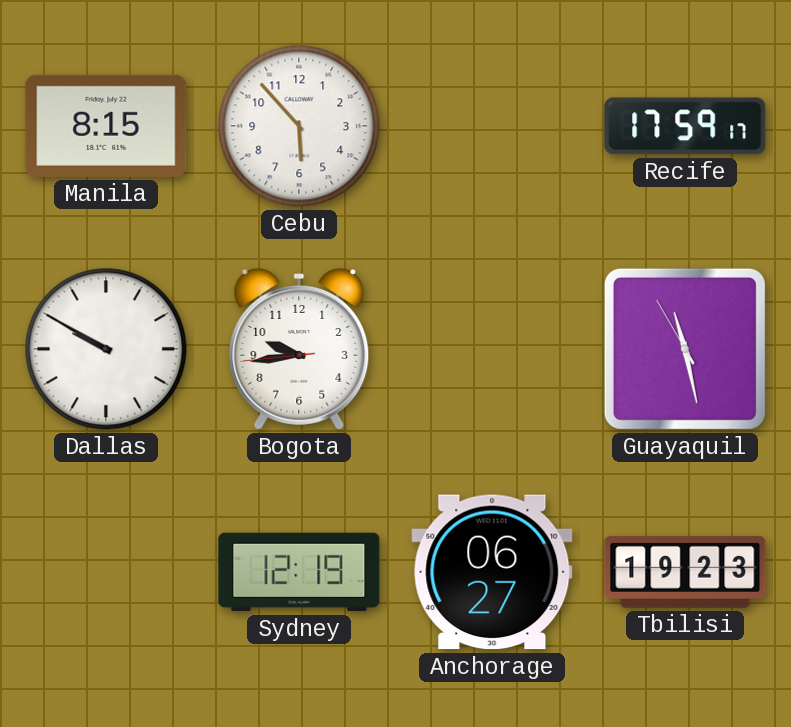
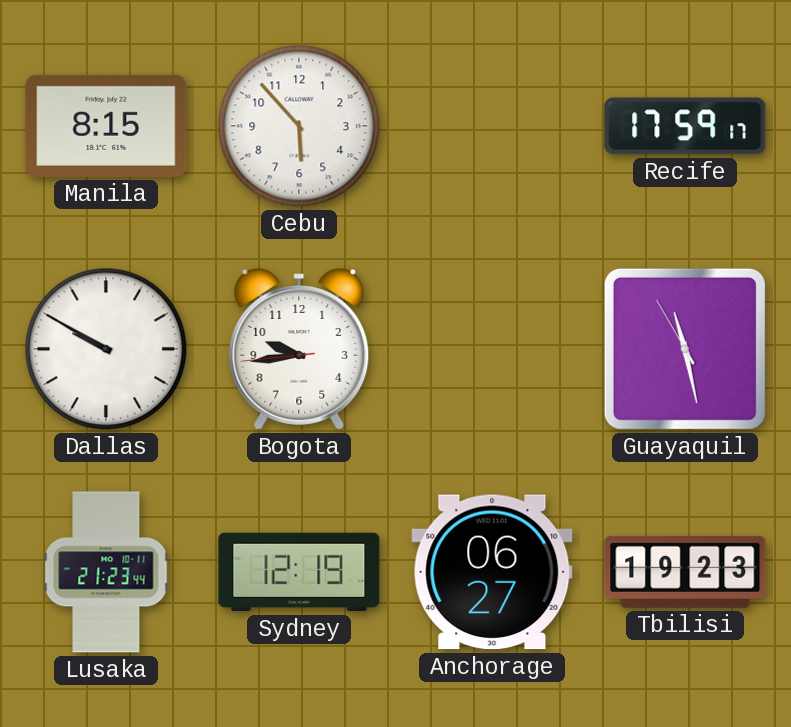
Lusaka: none -> 21:23
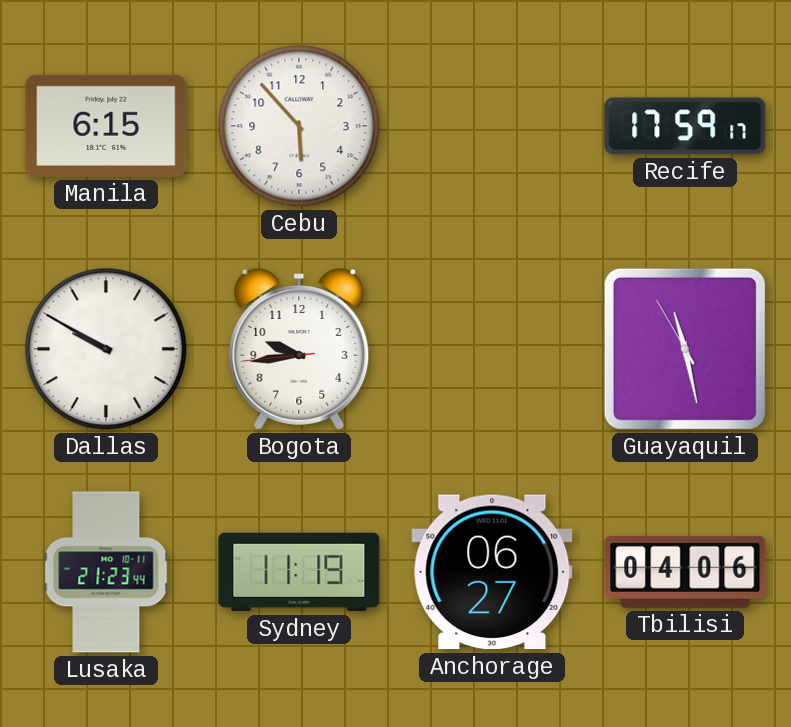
Manila: 8:15 -> 6:15
Sydney: 12:19 -> 11:19
Tbilisi: 19:23 -> 04:06
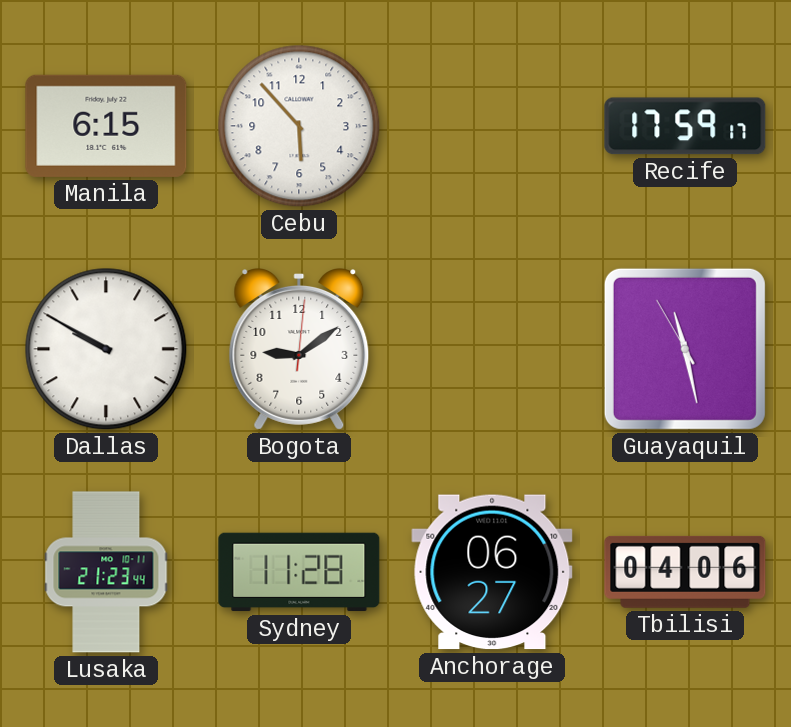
Bogota: 9:43 -> 9:09
Sydney: 11:19 -> 11:28
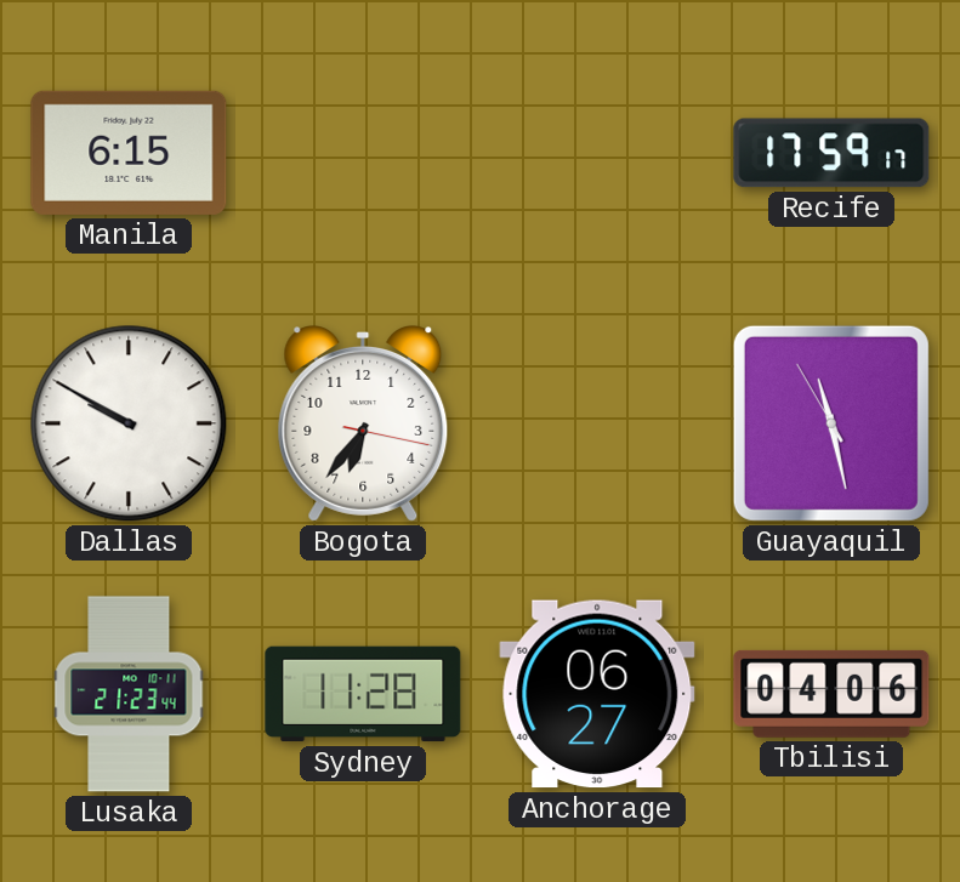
Cebu: 5:53 -> none
Bogota: 9:09 -> 6:36
